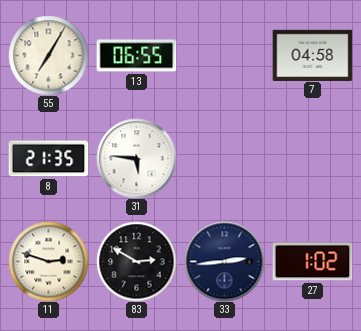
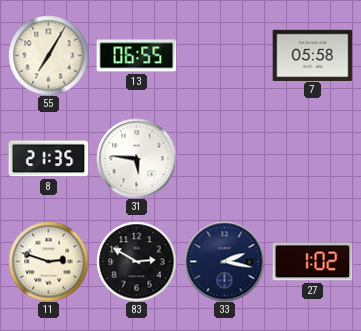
7: 04:58 -> 05:58
33: 2:44 -> 2:17
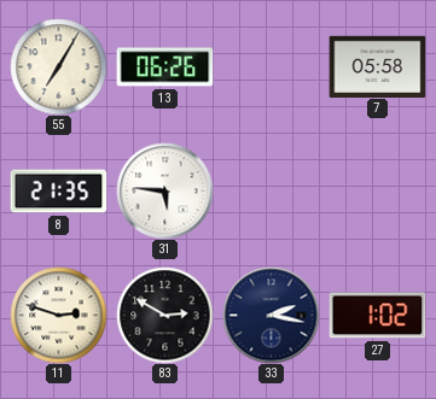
13: 06:55 -> 06:26
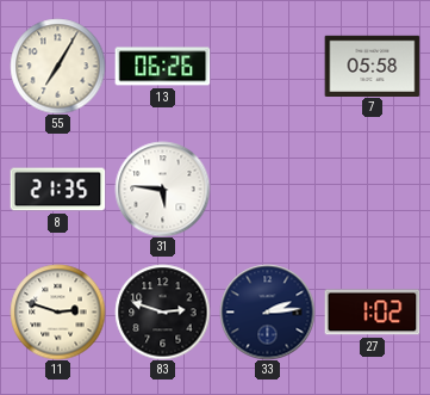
83: 2:50 -> 2:48
33: 2:17 -> 2:14
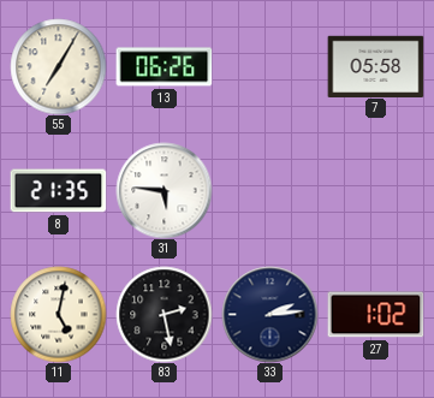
11: 2:48 -> 5:02
83: 2:48 -> 2:28
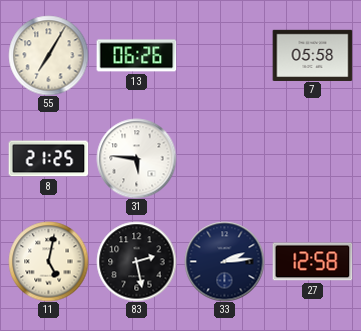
8: 21:35 -> 21:25
27: 1:02 -> 12:58
